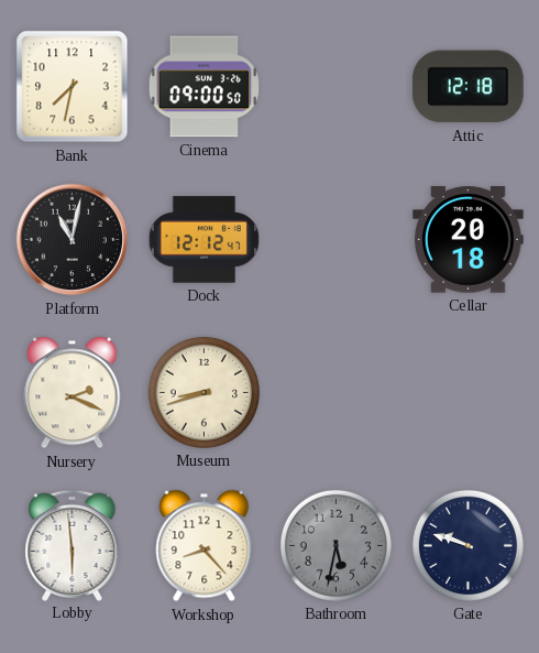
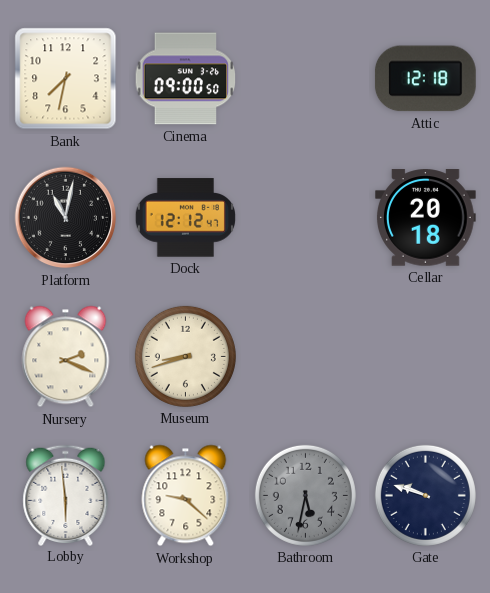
Workshop: 8:23 -> 9:22
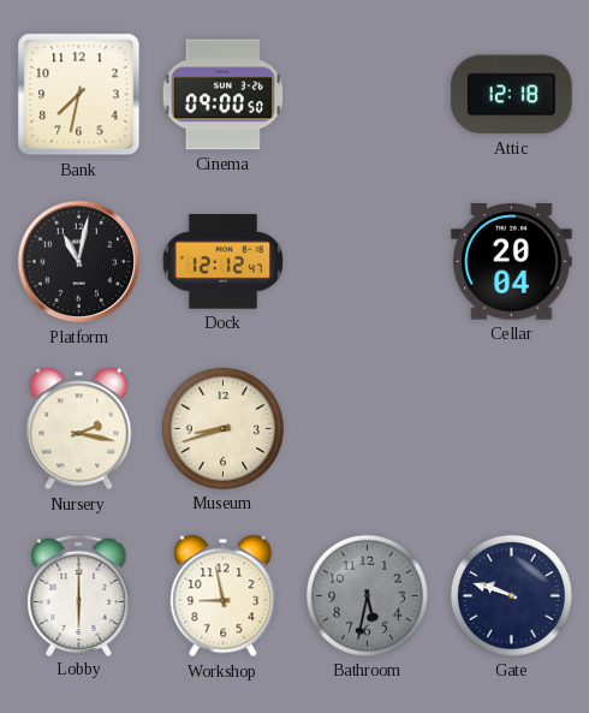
Cellar: 20:18 -> 20:04
Nursery: 2:19 -> 2:17
Lobby: 5:59 -> 6:00
Workshop: 9:22 -> 8:58
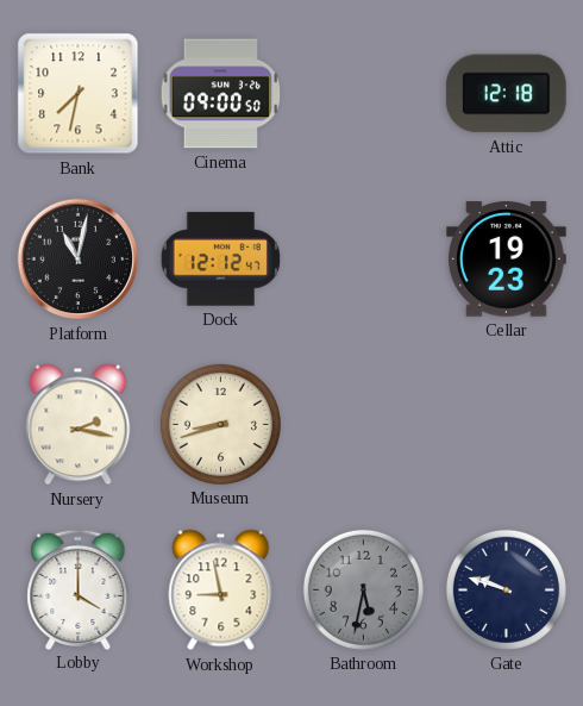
Cellar: 20:04 -> 19:23
Lobby: 6:00 -> 4:00
